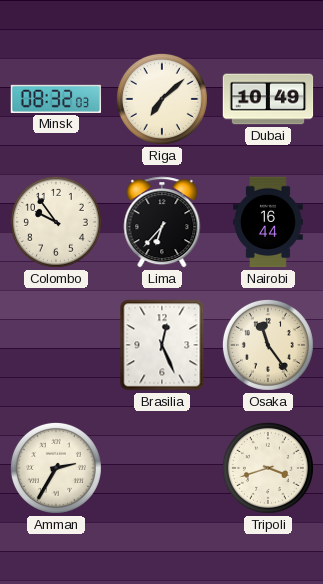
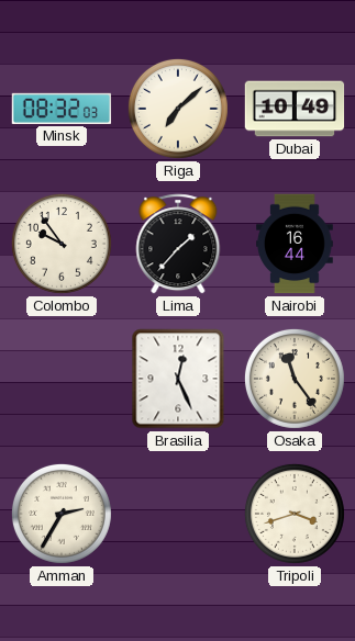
Lima: 6:37 -> 1:37
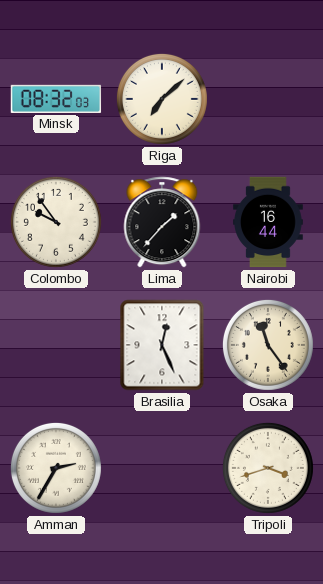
Dubai: 10:49 -> none
